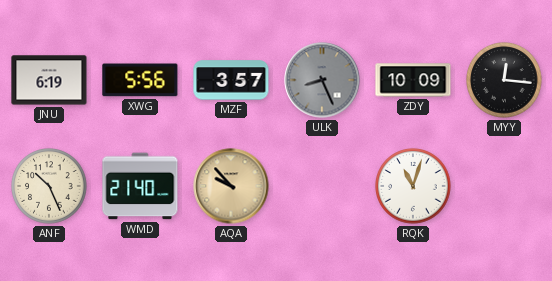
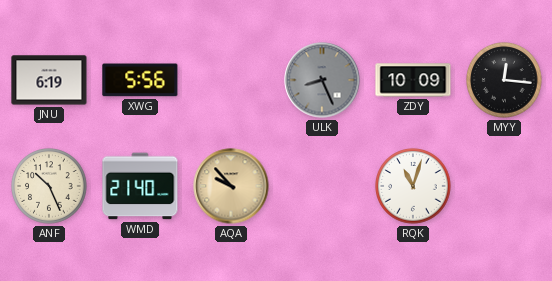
MZF: 3:57 -> none
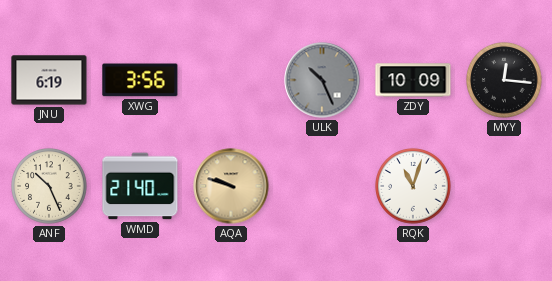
XWG: 5:56 -> 3:56
ULK: 8:26 -> 10:26
AQA: 9:53 -> 9:48
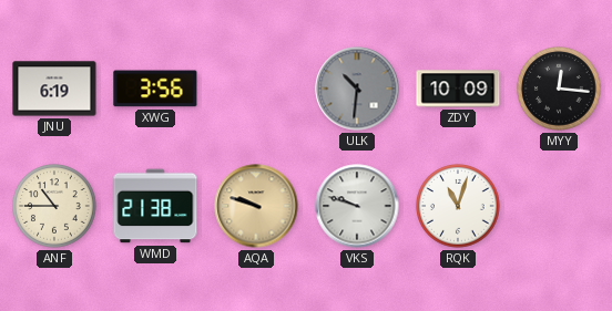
ULK: 10:26 -> 10:31
ANF: 10:26 -> 10:45
WMD: 21:40 -> 21:38
VKS: none -> 9:48
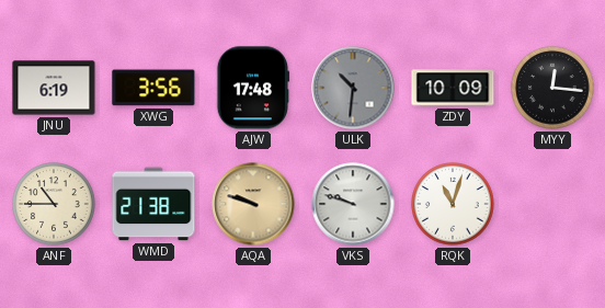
AJW: none -> 17:48
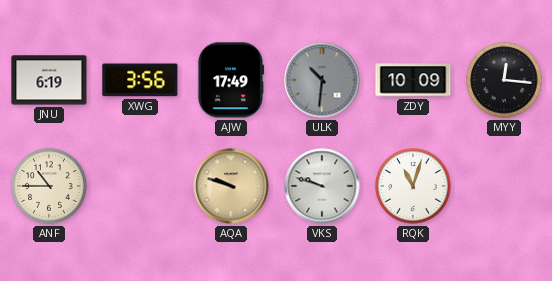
AJW: 17:48 -> 17:49
WMD: 21:38 -> none
